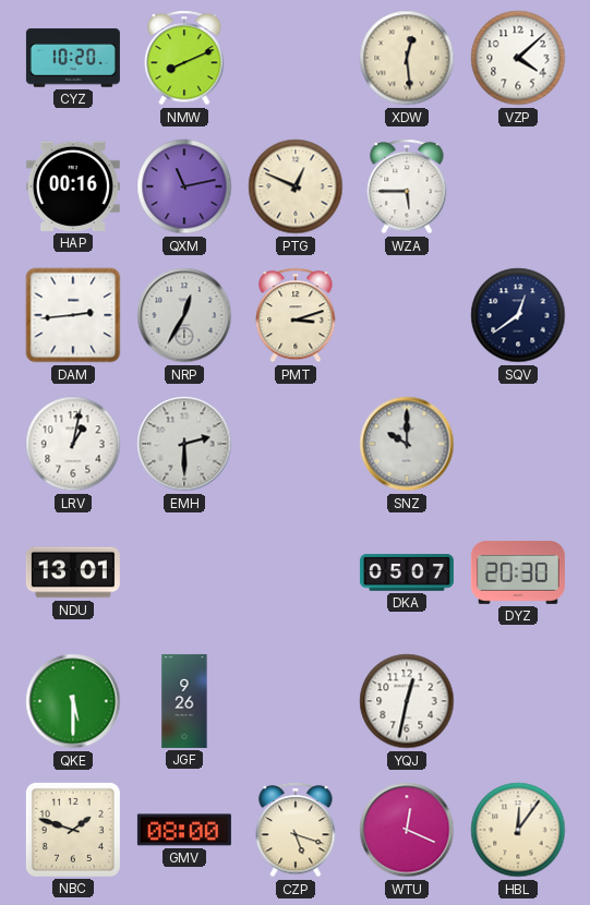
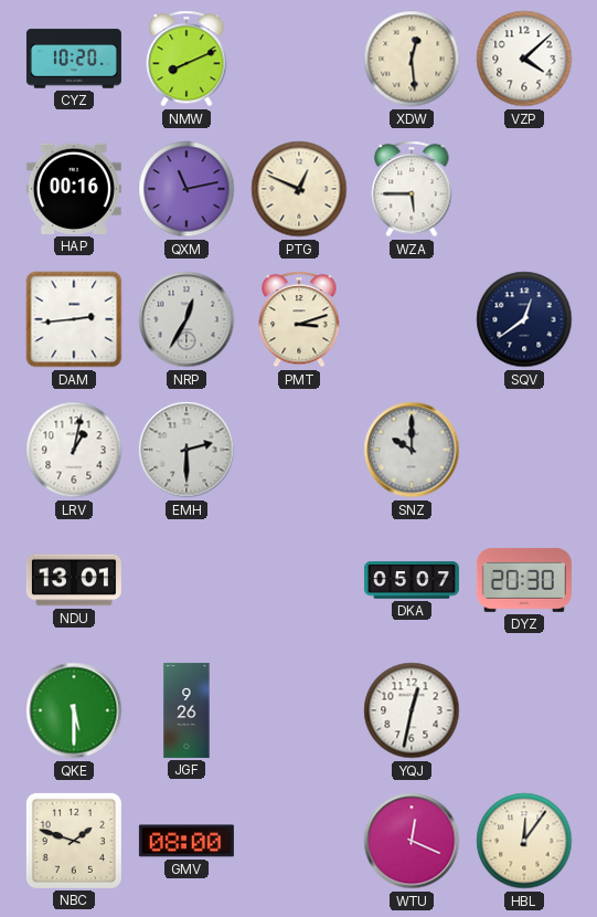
CZP: 5:18 -> none
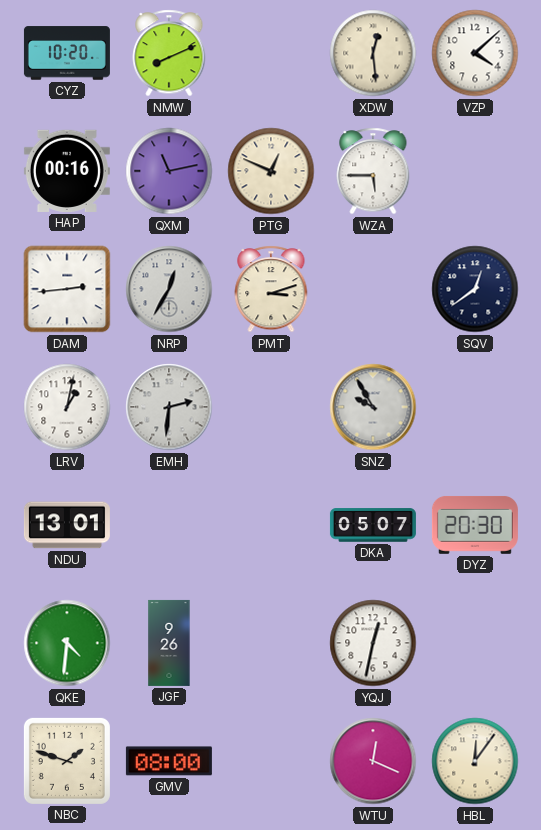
EMH: 2:30 -> 2:31
SNZ: 10:00 -> 9:55
QKE: 5:30 -> 4:31
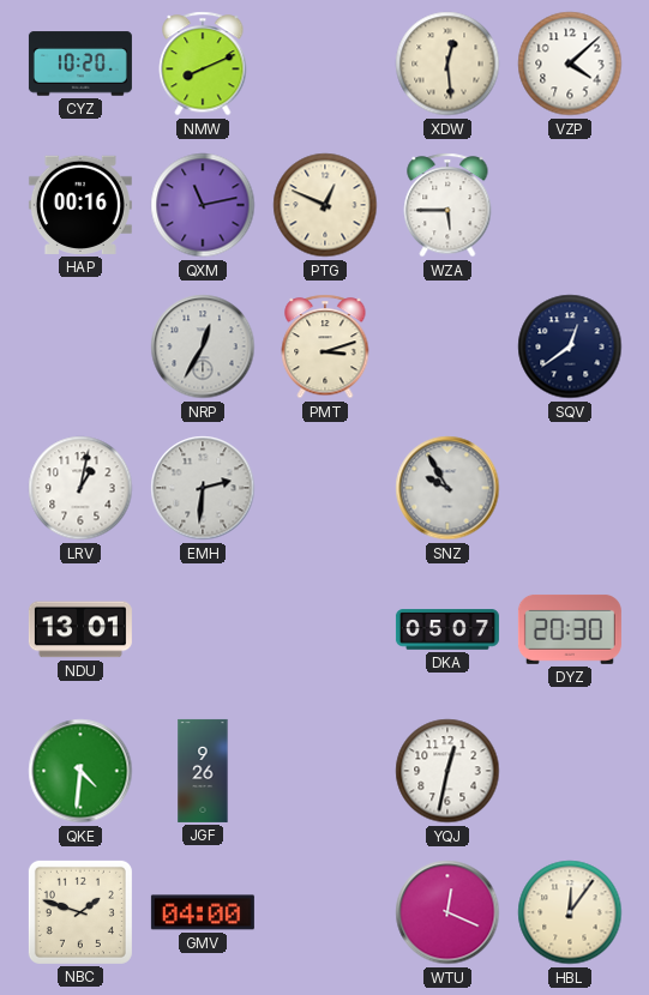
DAM: 2:44 -> none
GMV: 08:00 -> 04:00
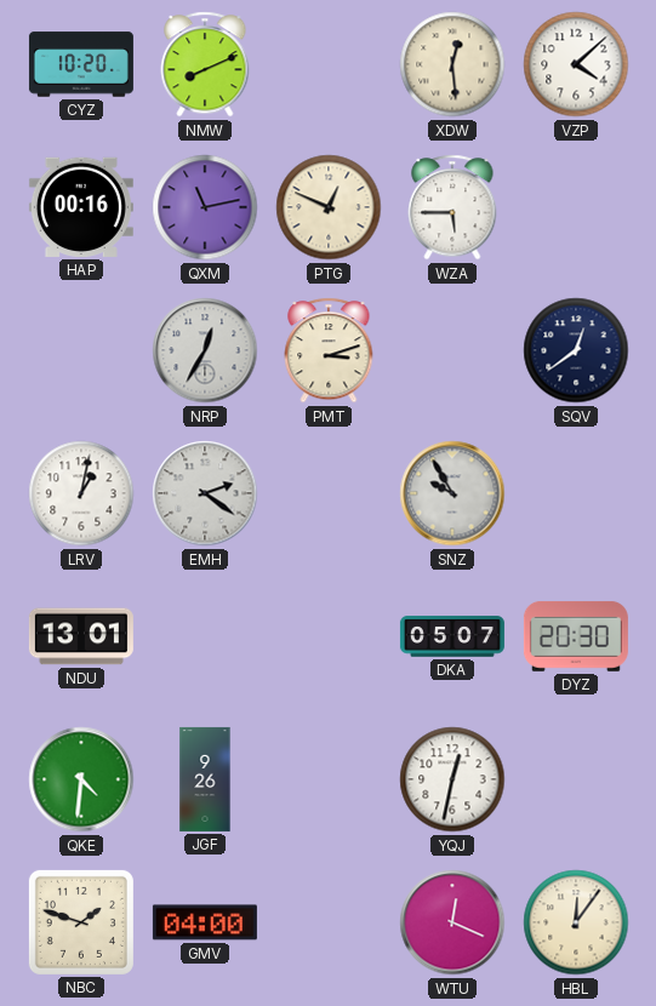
EMH: 2:31 -> 2:21
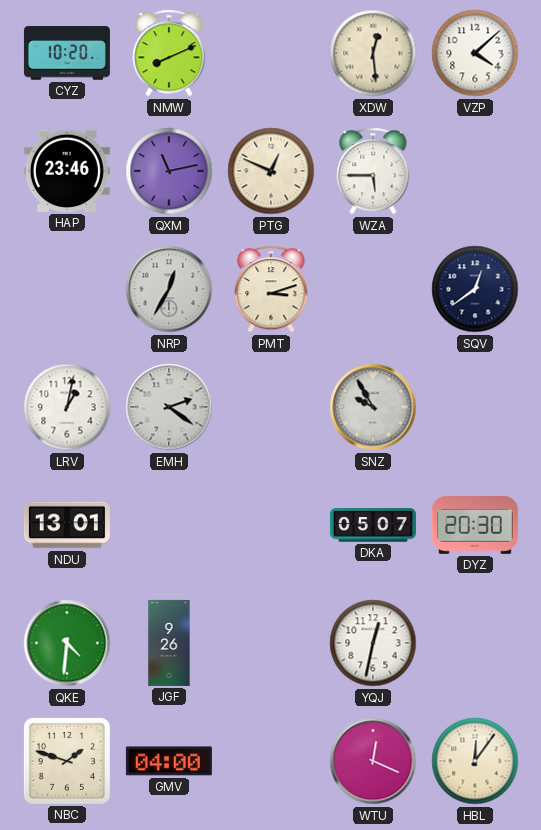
HAP: 00:16 -> 23:46
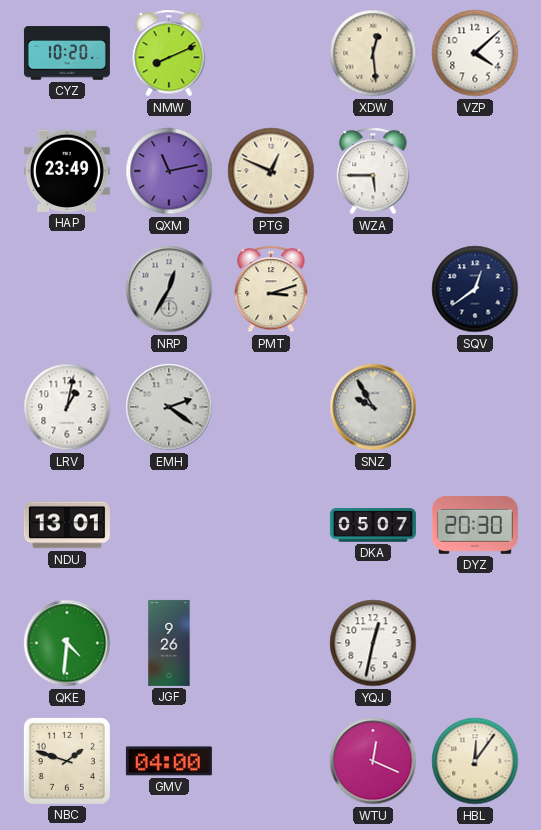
HAP: 23:46 -> 23:49
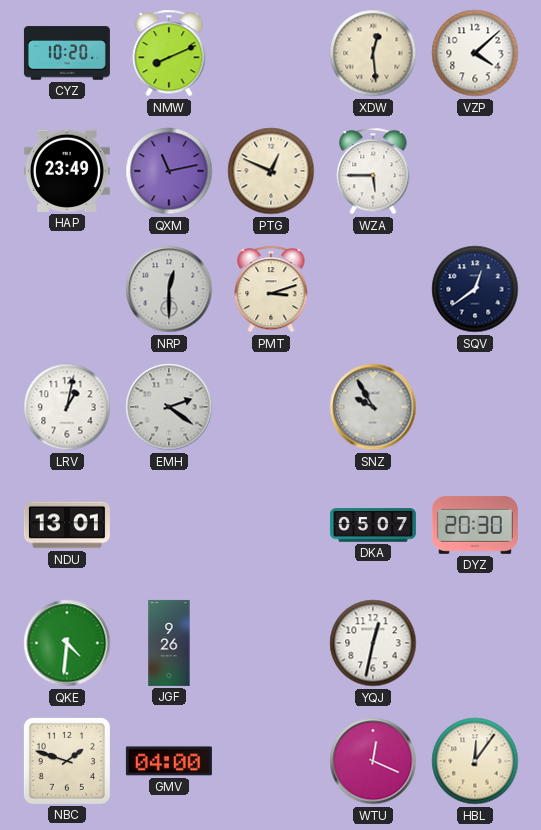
NRP: 12:35 -> 12:30
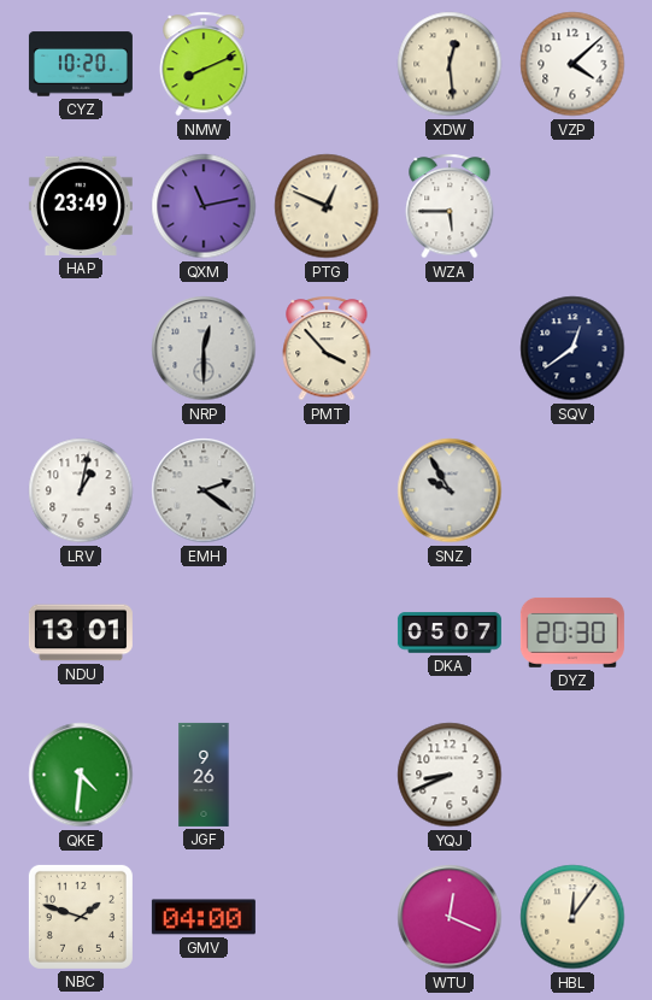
PMT: 3:12 -> 3:53
YQJ: 12:32 -> 8:41
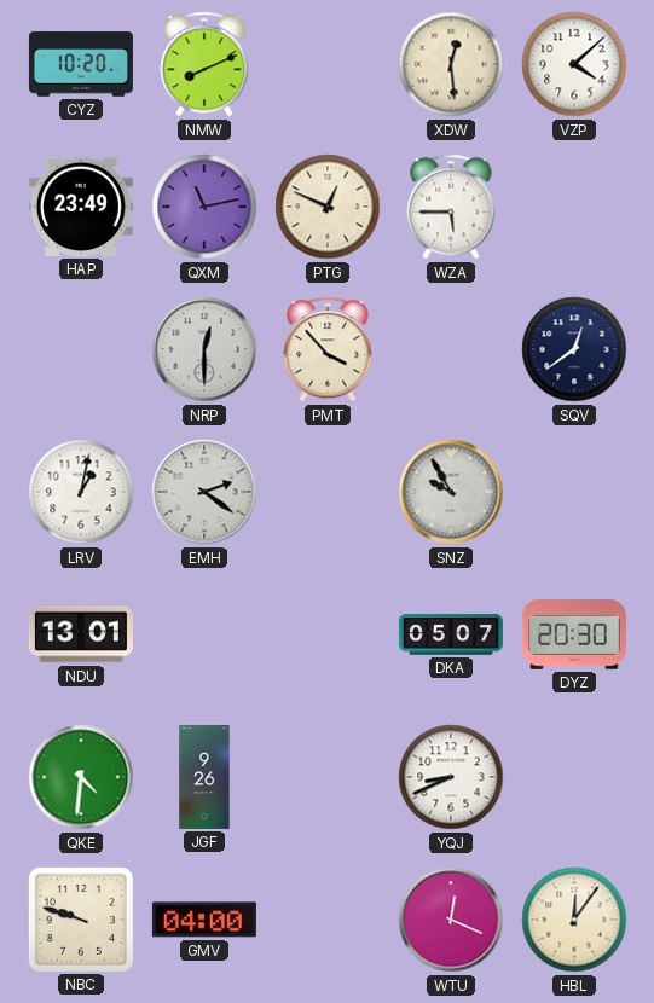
NBC: 1:48 -> 9:48
